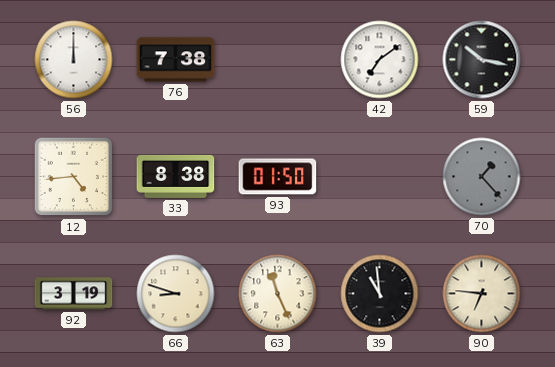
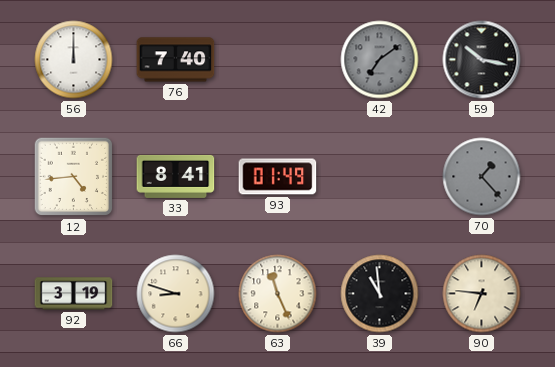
76: 7:38 -> 7:40
42 dial: white -> grey
33: 8:38 -> 8:41
93: 01:50 -> 01:49
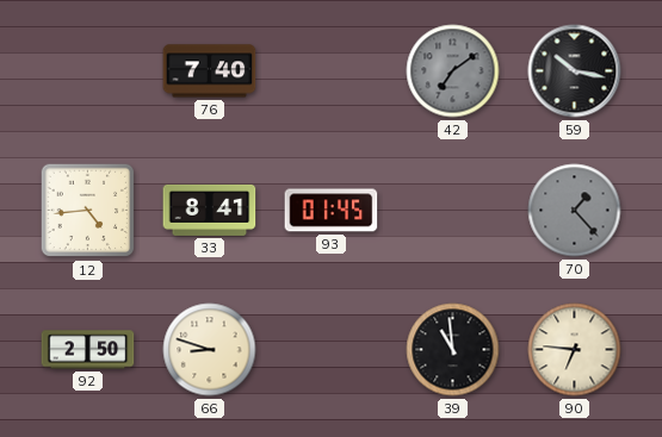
56: 12:00 -> none
93: 01:49 -> 01:45
92: 3:19 -> 2:50
63: 11:26 -> none
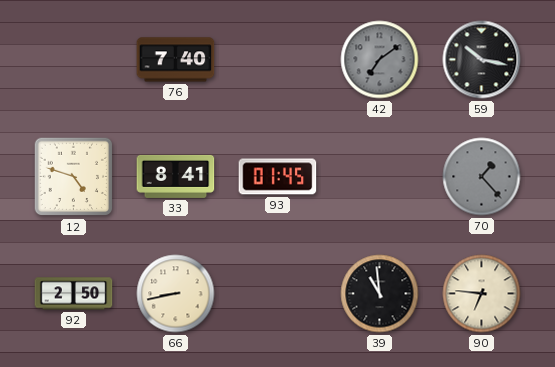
12: 4:44 -> 4:48
66: 8:48 -> 8:43
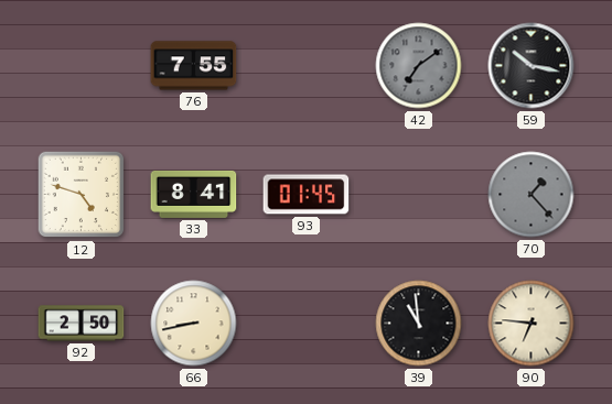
76: 7:40 -> 7:55
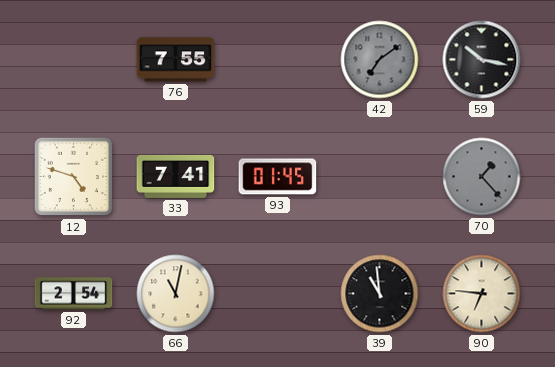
33: 8:41 -> 7:41
92: 2:50 -> 2:54
66: 8:43 -> 11:02
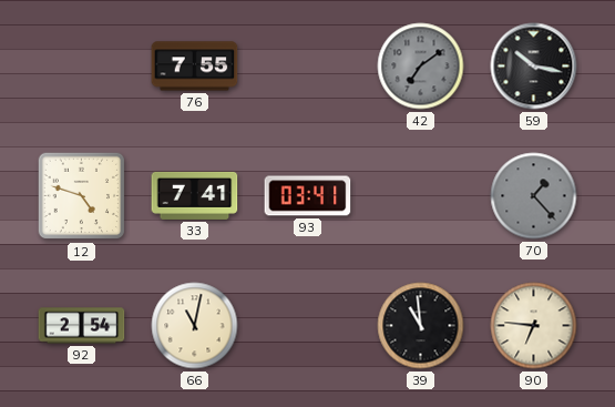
93: 01:45 -> 03:41
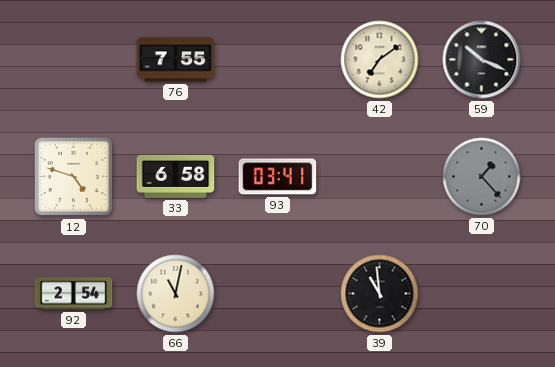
42 dial: grey -> cream
59: 10:17 -> 10:19
33: 7:41 -> 6:58
90: 6:46 -> none
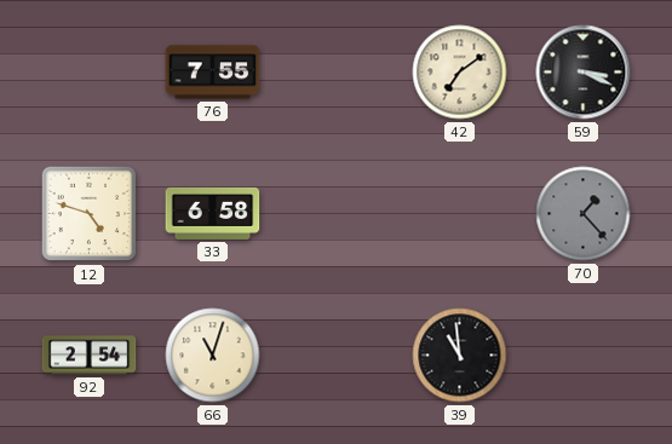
59: 10:19 -> 3:19
93: 03:41 -> none
66: 11:02 -> 11:03
